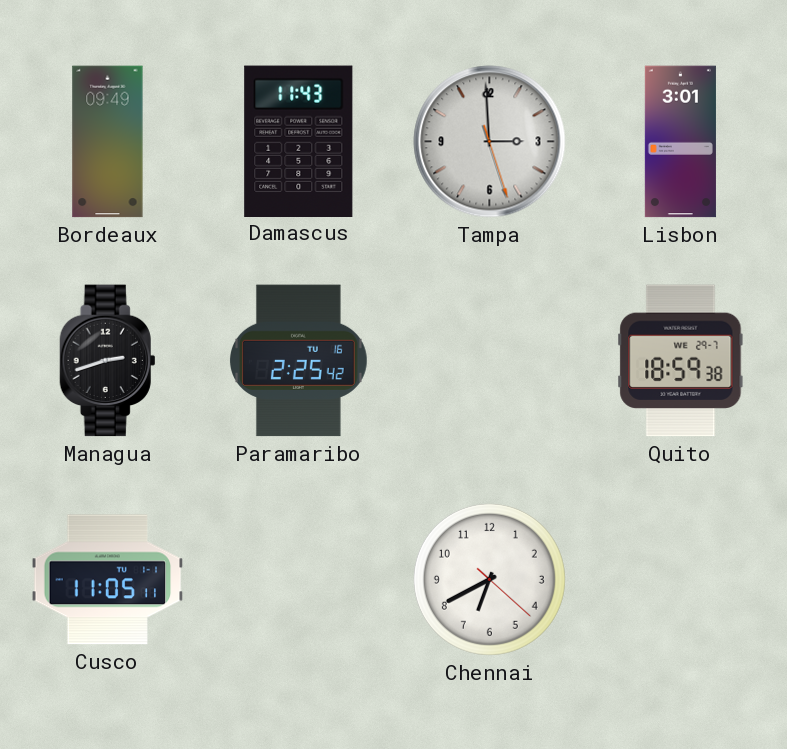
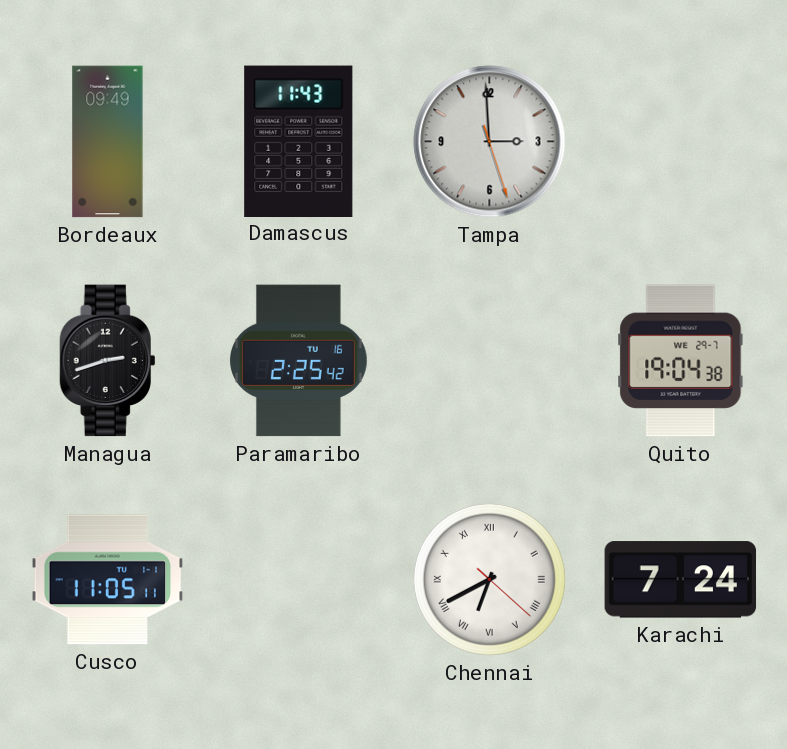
Lisbon: 3:01 -> none
Quito: 18:59 -> 19:04
Chennai numerals: Arabic -> Roman
Karachi: none -> 7:24
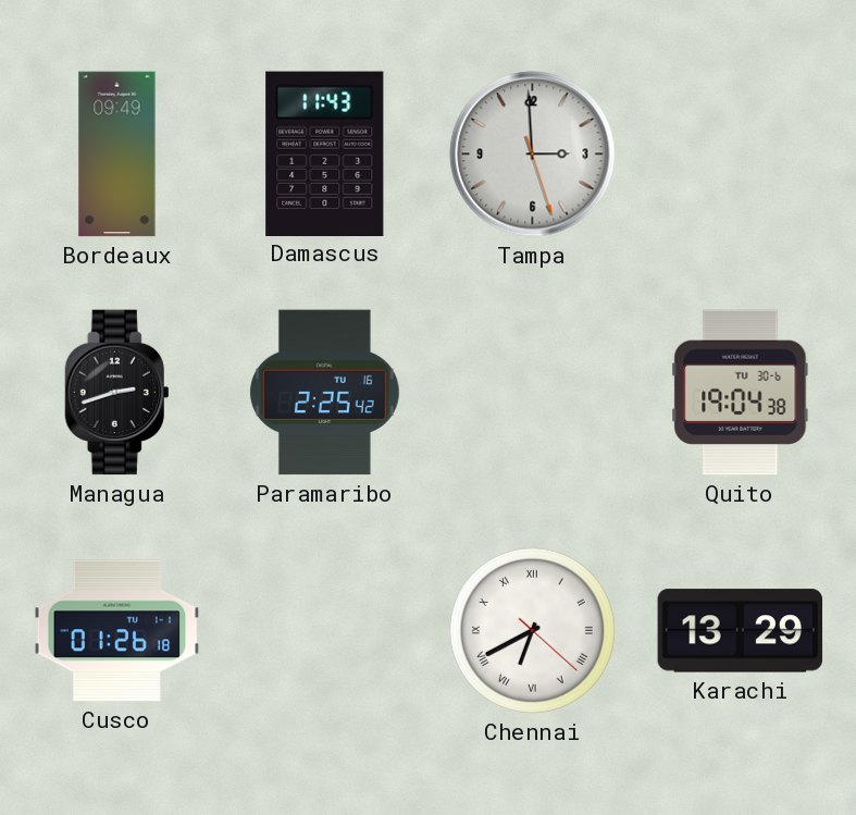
Quito date: WE 29-7 -> TU 30-6
Cusco: 11:05 -> 01:26
Karachi: 7:24 -> 13:29
